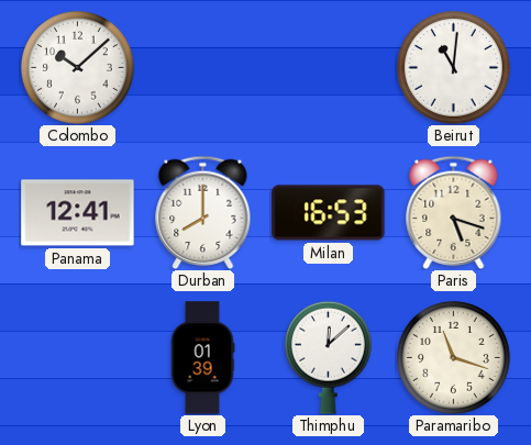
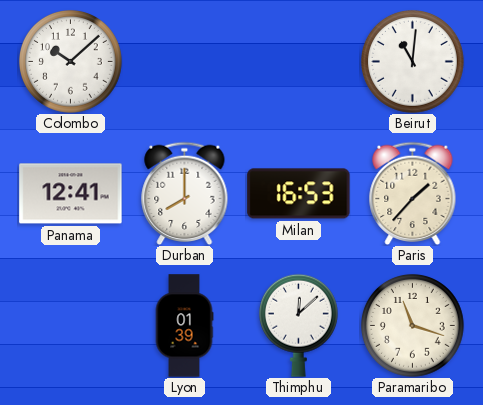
Paris: 5:18 -> 1:37
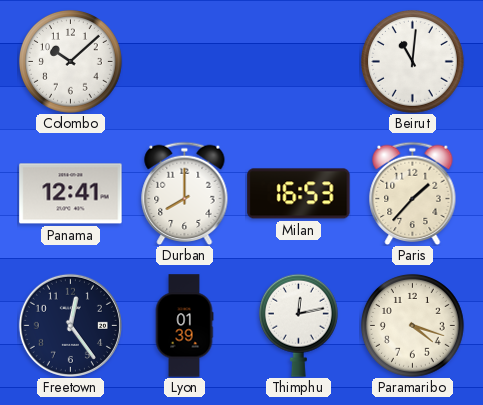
Freetown: none -> 12:24
Thimphu: 12:08 -> 12:13
Paramaribo: 11:18 -> 4:18
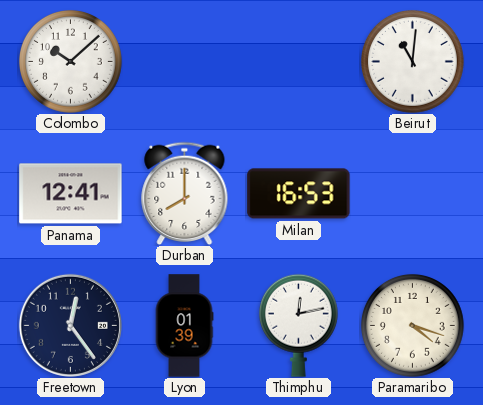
Paris: 1:37 -> none
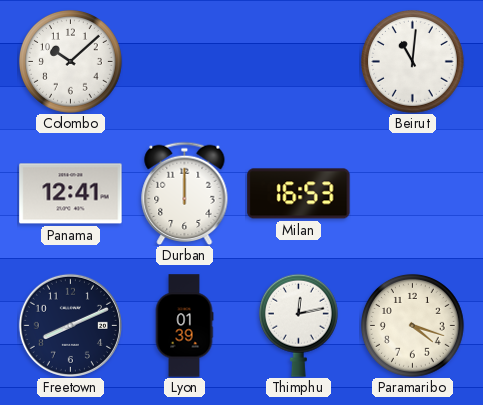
Durban: 8:00 -> 12:00
Freetown: 12:24 -> 8:11
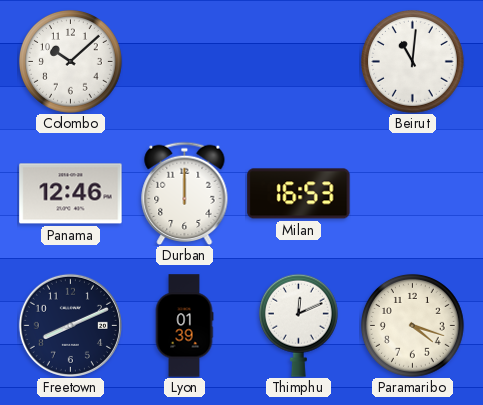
Panama: 12:41 -> 12:46
Thimphu: 12:13 -> 12:11
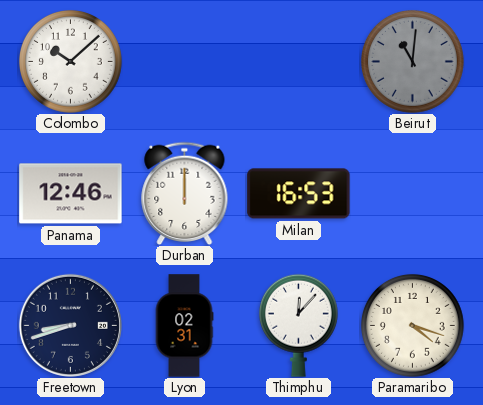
Beirut dial: white -> grey
Freetown: 8:11 -> 8:42
Lyon: 01:39 -> 02:31
Thimphu: 12:11 -> 12:07
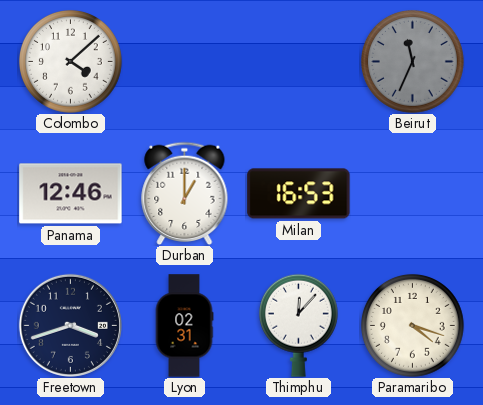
Colombo: 10:08 -> 4:08
Beirut: 11:01 -> 11:34
Durban: 12:00 -> 1:00
Freetown: 8:42 -> 3:42
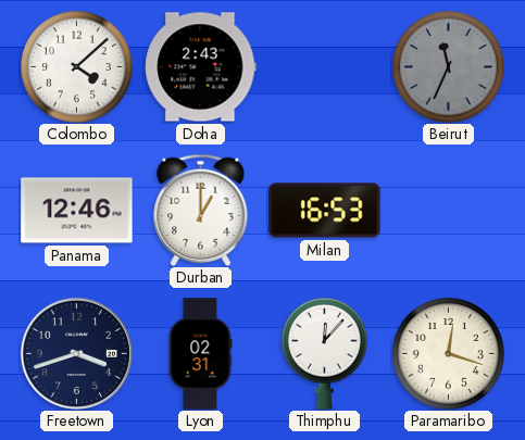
Doha: none -> 2:43
Paramaribo: 4:18 -> 12:18
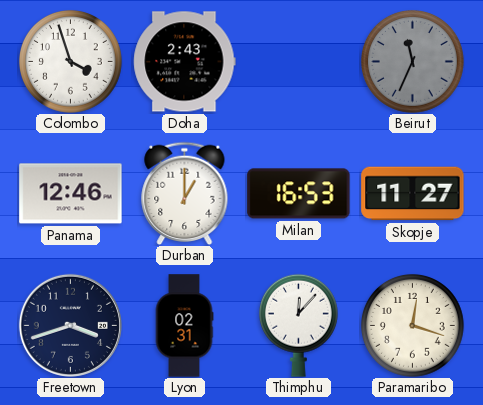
Colombo: 4:08 -> 3:57
Skopje: none -> 11:27
